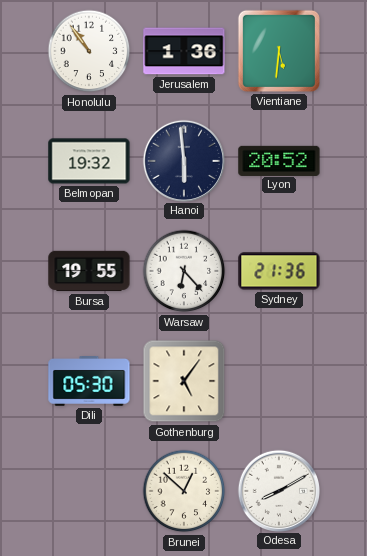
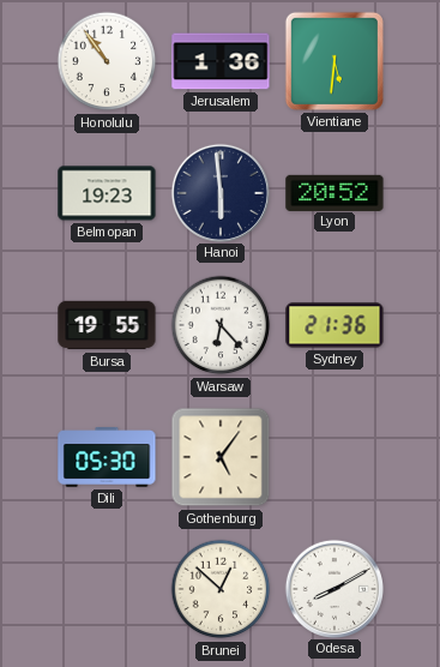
Belmopan: 19:32 -> 19:23
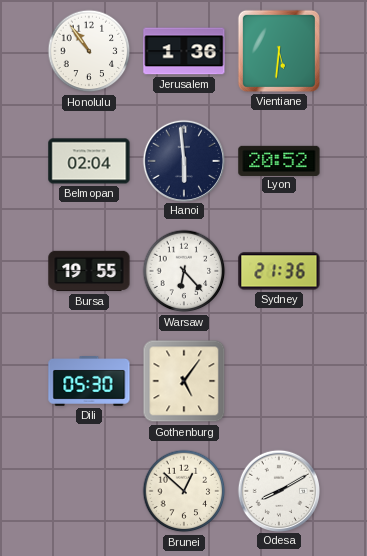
Belmopan: 19:23 -> 02:04
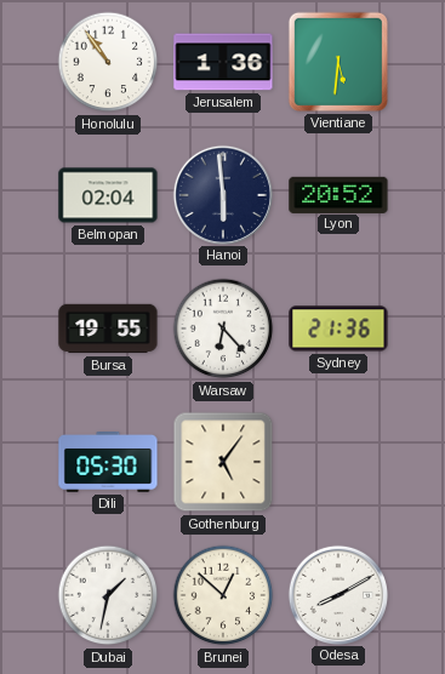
Dubai: none -> 1:32
